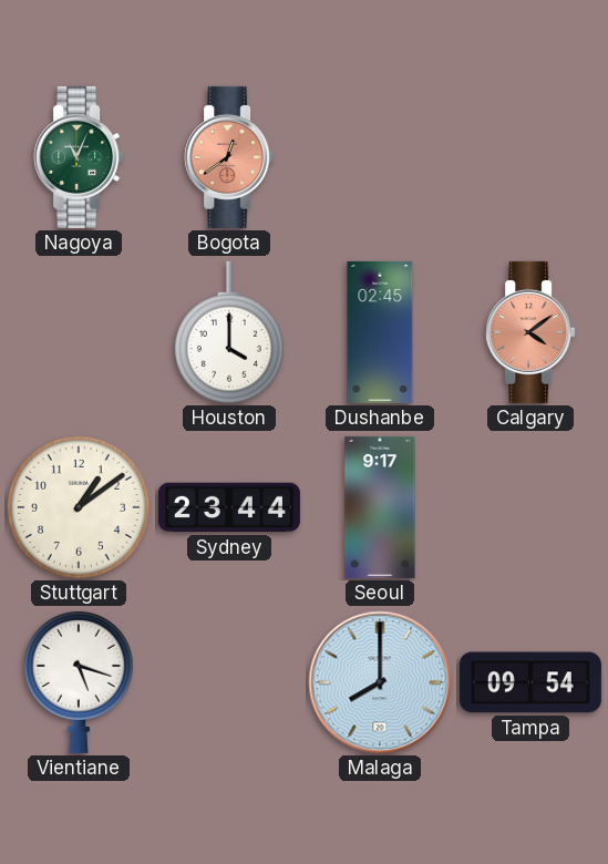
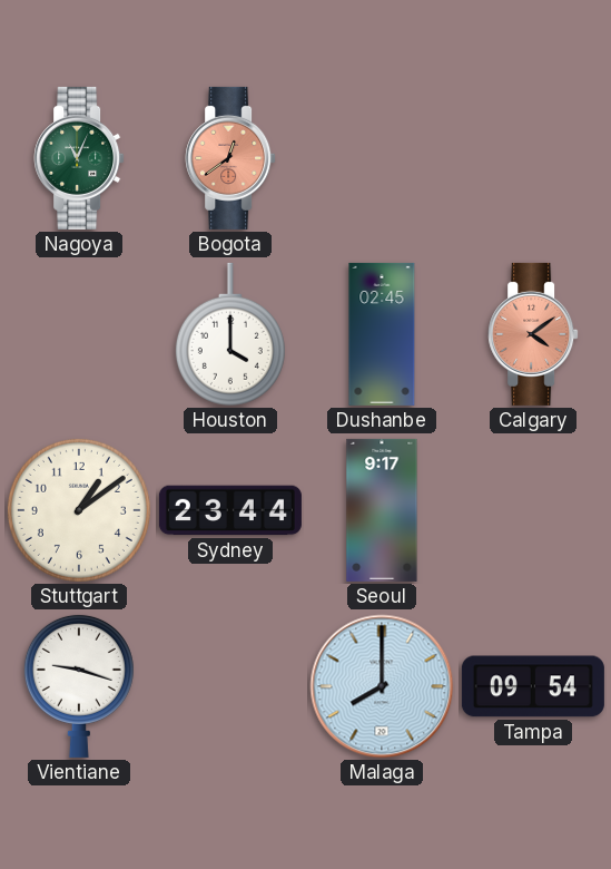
Vientiane: 5:18 -> 9:18
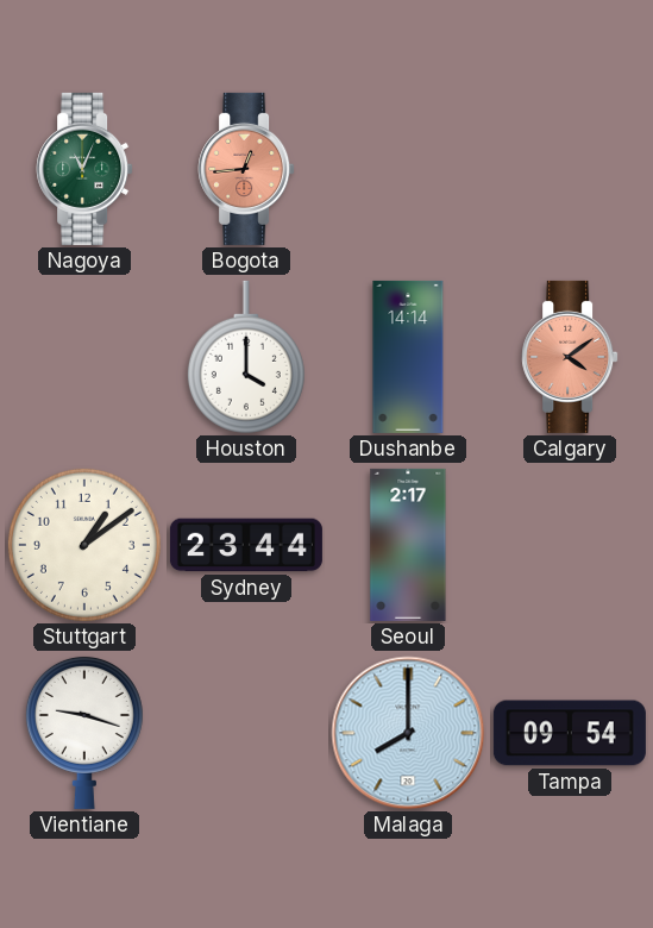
Bogota: 12:39 -> 12:44
Dushanbe: 02:45 -> 14:14
Seoul: 9:17 -> 2:17
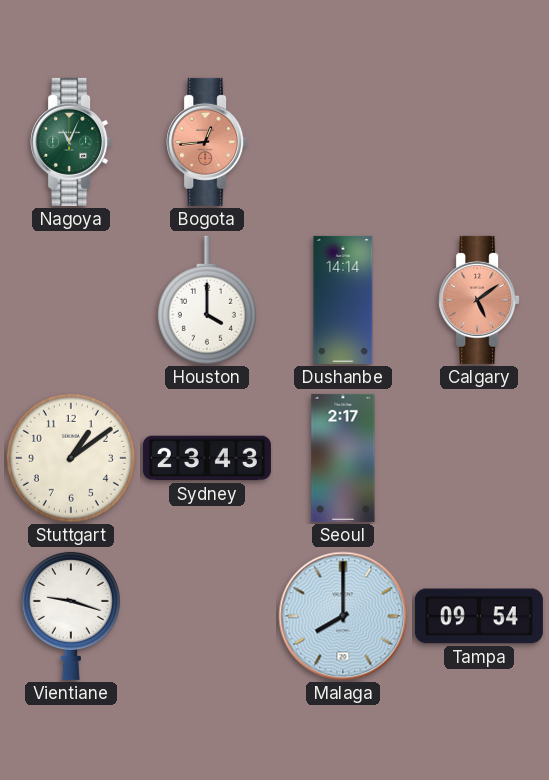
Calgary: 4:09 -> 5:09
Sydney: 23:44 -> 23:43
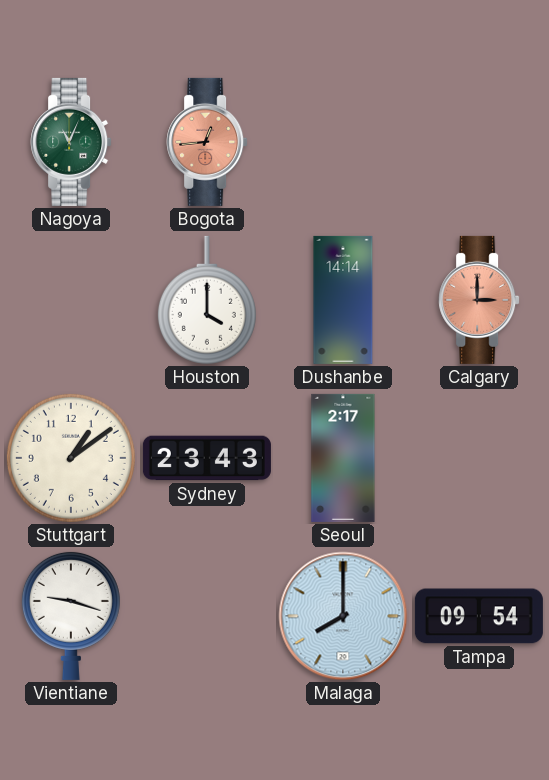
Calgary: 5:09 -> 3:00
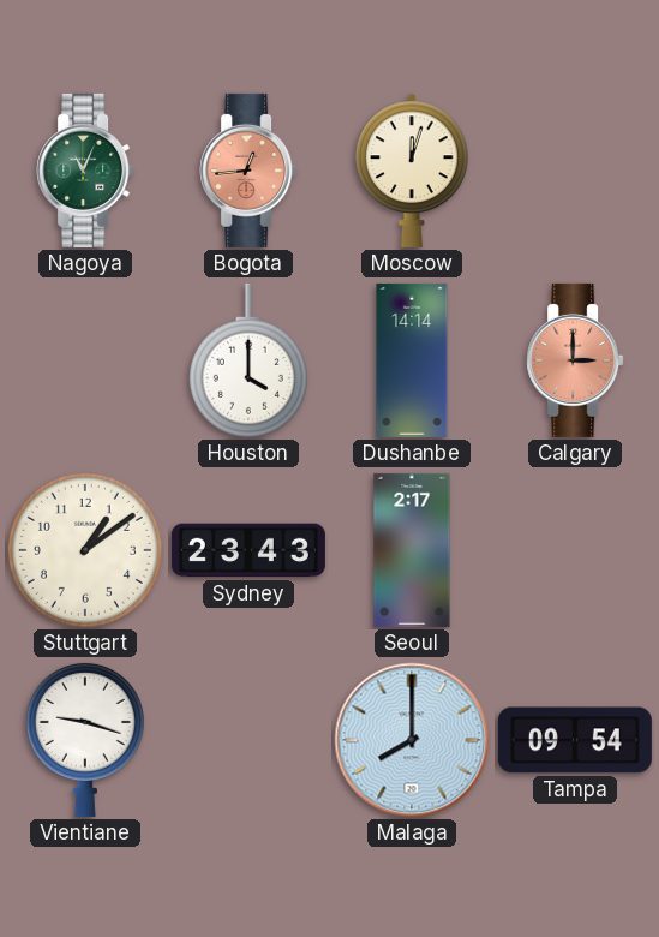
Moscow: none -> 12:03
